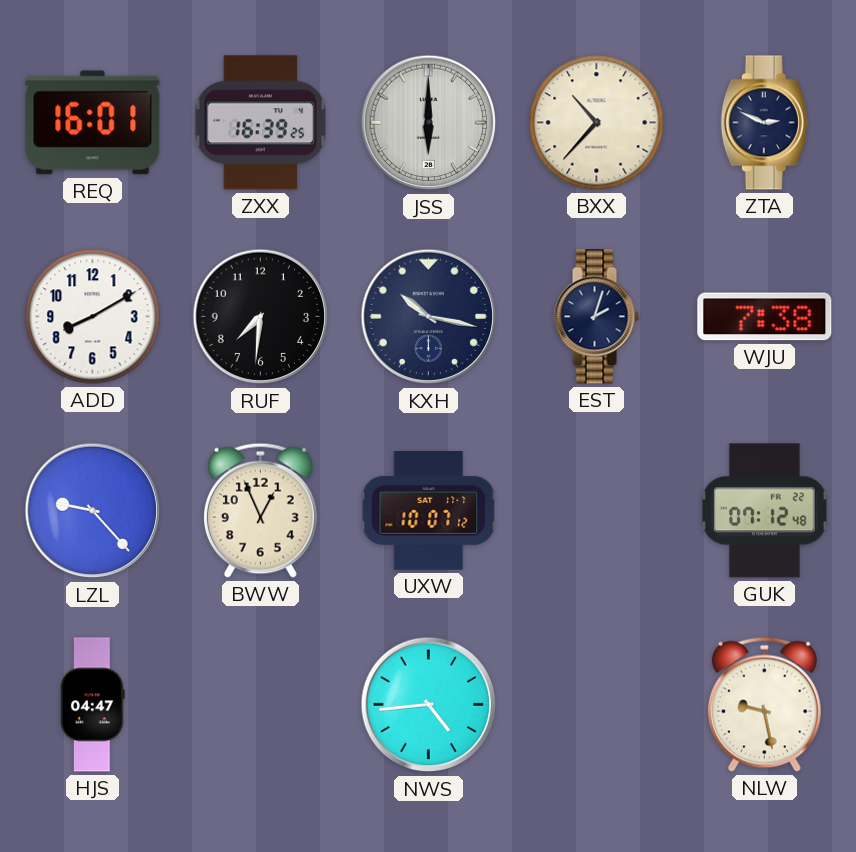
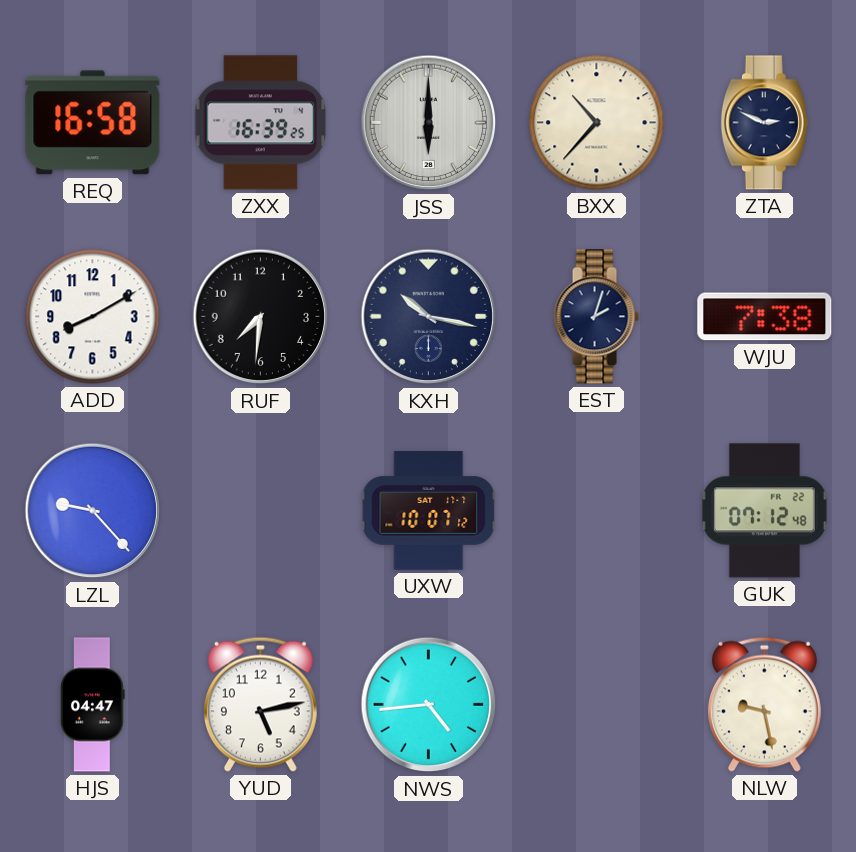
REQ: 16:01 -> 16:58
BWW: 12:56 -> none
YUD: none -> 5:13
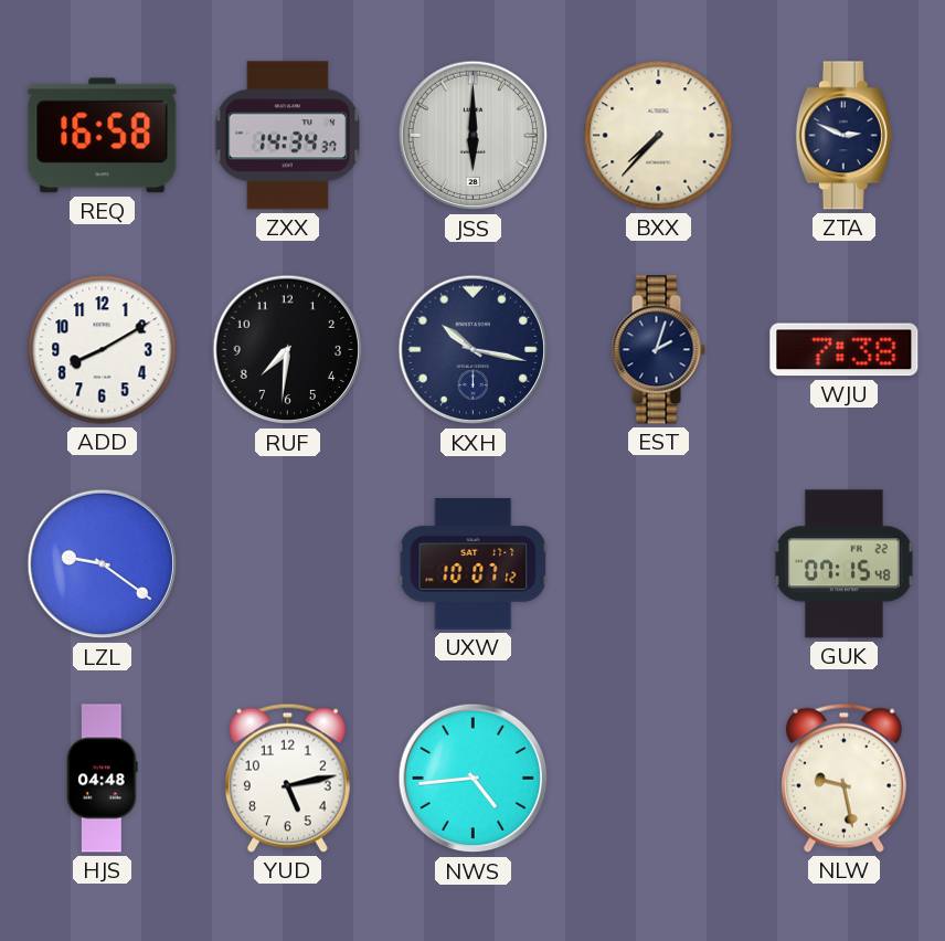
ZXX: 16:39 -> 14:34
BXX: 10:37 -> 7:37
LZL: 9:23 -> 9:21
GUK: 07:12 -> 07:15
HJS: 04:47 -> 04:48
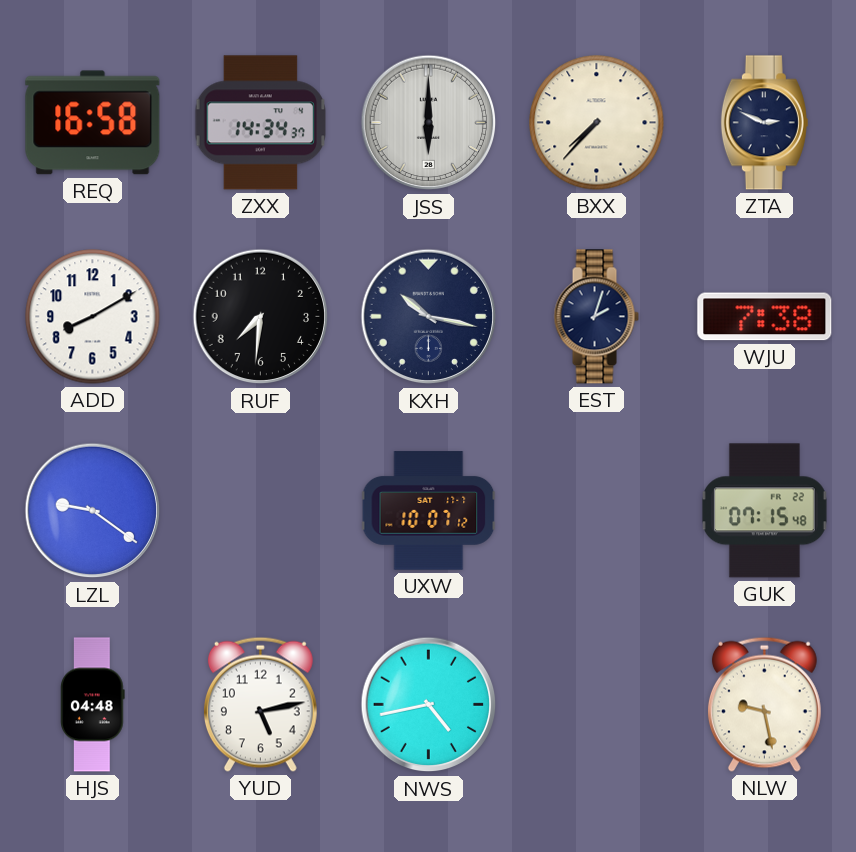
NWS: 4:44 -> 4:43
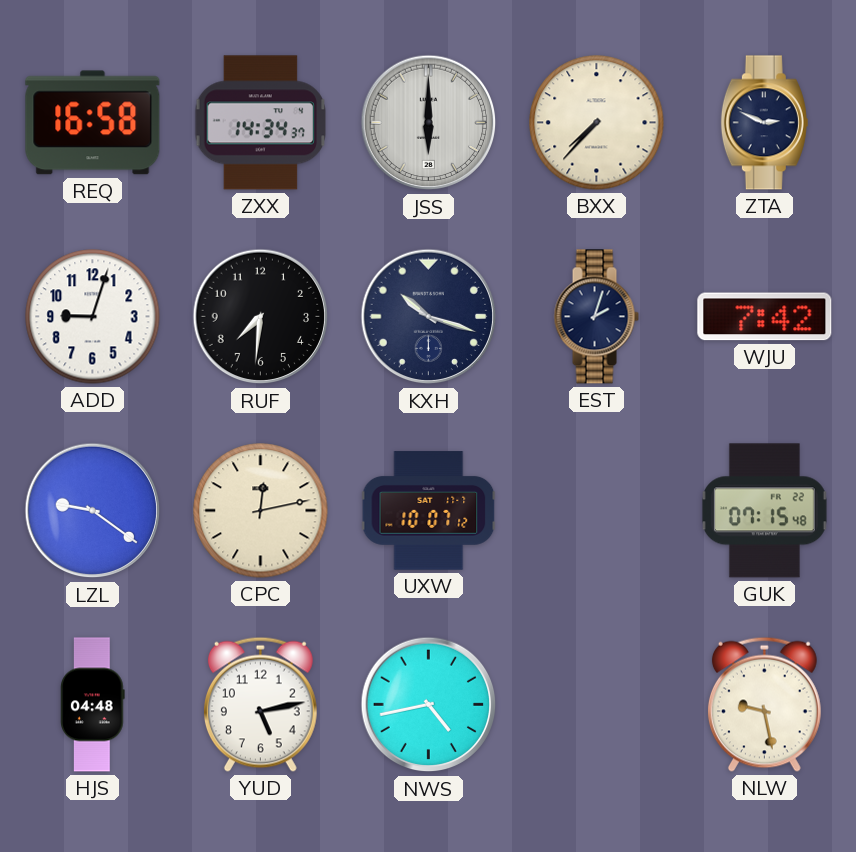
ADD: 8:10 -> 9:03
KXH: 10:17 -> 10:18
WJU: 7:38 -> 7:42
CPC: none -> 12:13
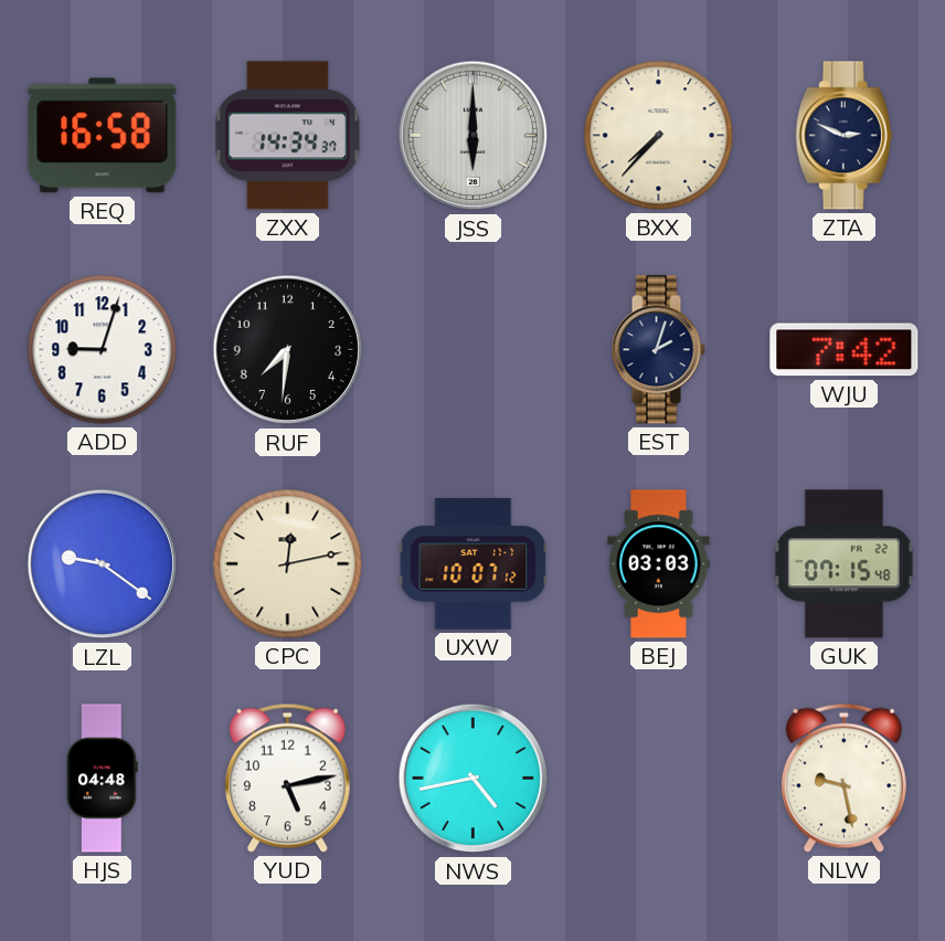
KXH: 10:18 -> none
BEJ: none -> 03:03
